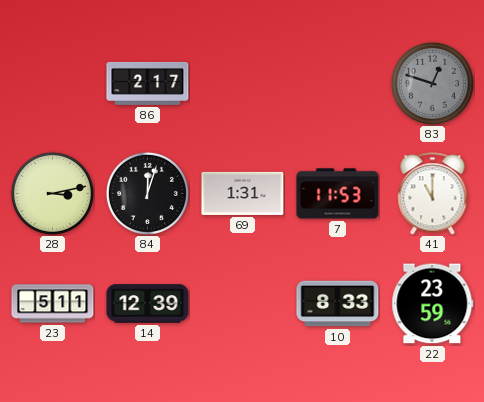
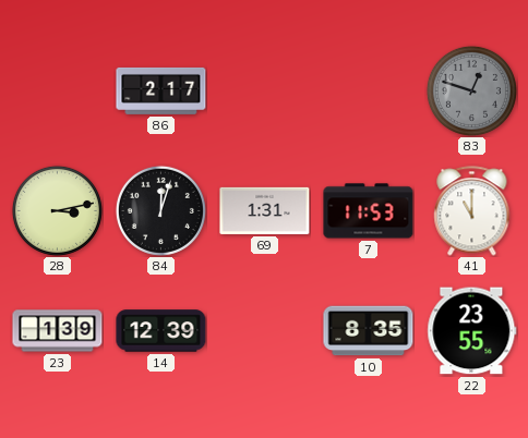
23: 5:11 -> 1:39
10: 8:33 -> 8:35
22: 23:59 -> 23:55
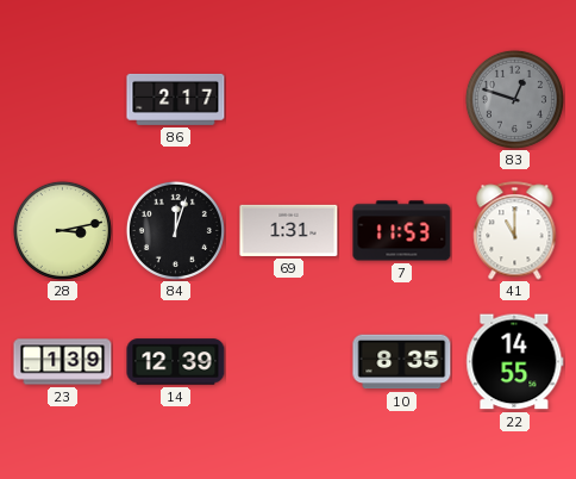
22: 23:55 -> 14:55
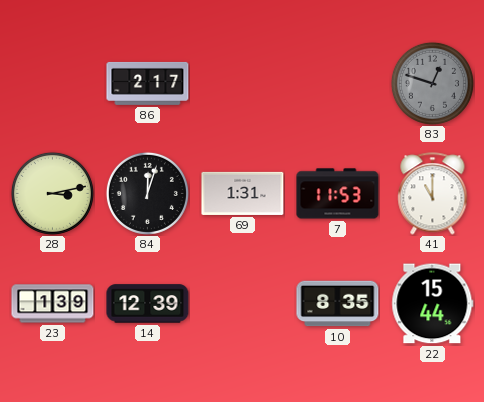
22: 14:55 -> 15:44
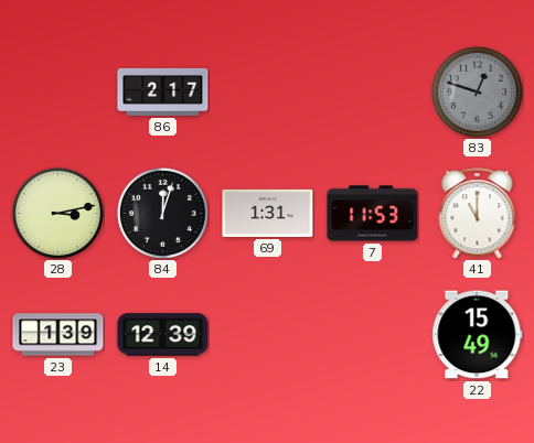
10: 8:35 -> none
22: 15:44 -> 15:49
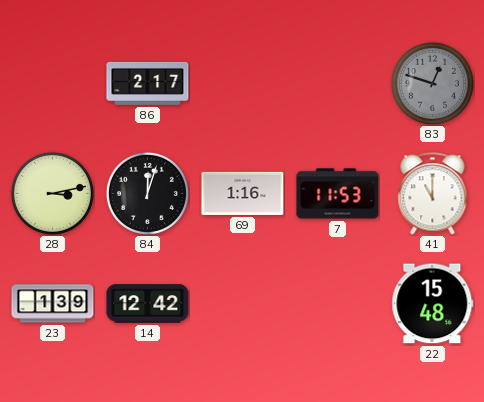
69: 1:31 -> 1:16
14: 12:39 -> 12:42
22: 15:49 -> 15:48
